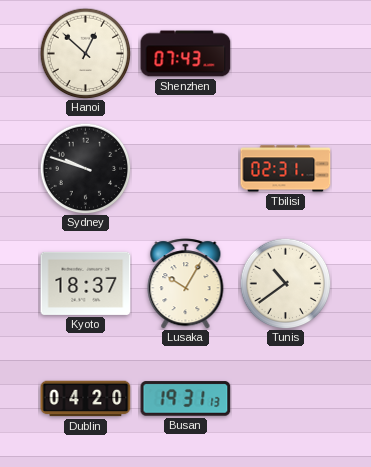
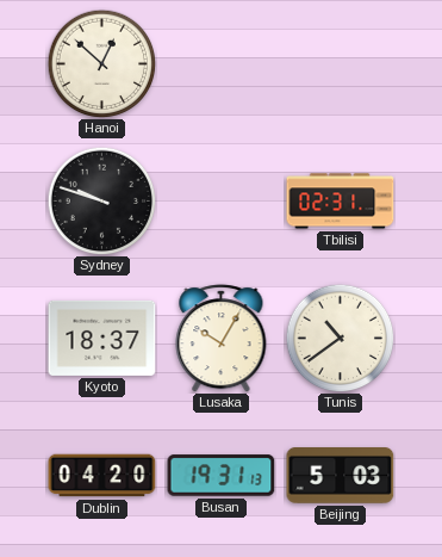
Shenzhen: 07:43 -> none
Beijing: none -> 5:03
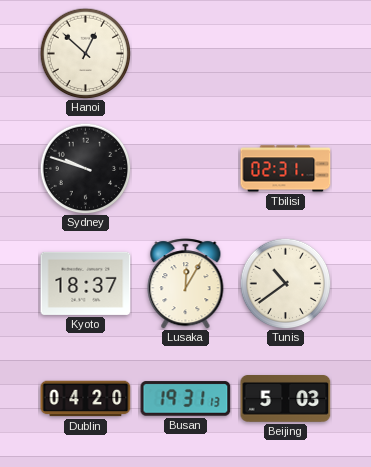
Lusaka: 10:05 -> 12:05
